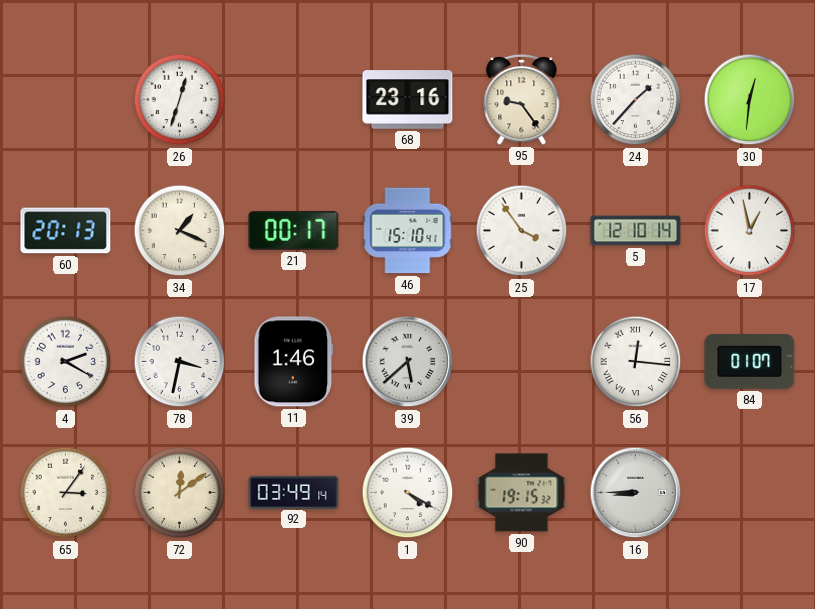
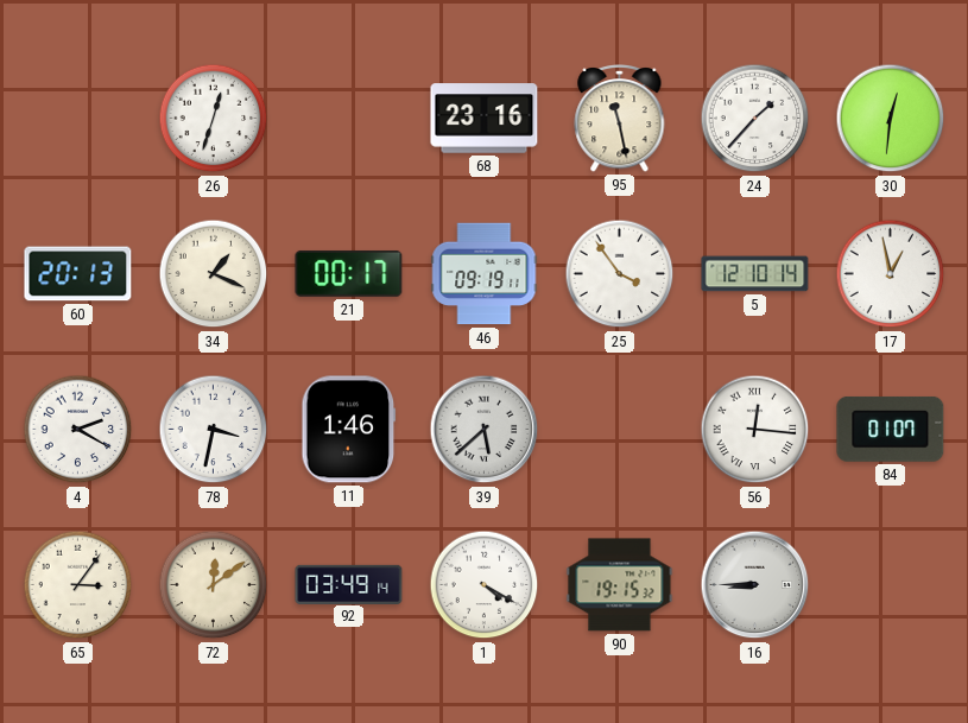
95: 9:24 -> 11:28
46: 15:10 -> 09:19
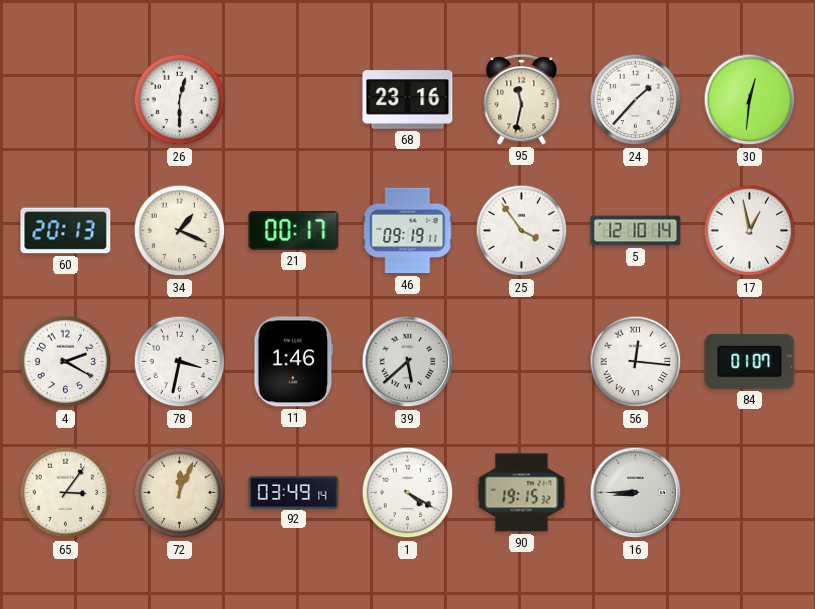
26: 12:33 -> 12:30
95: 11:28 -> 11:32
72: 12:09 -> 12:04
